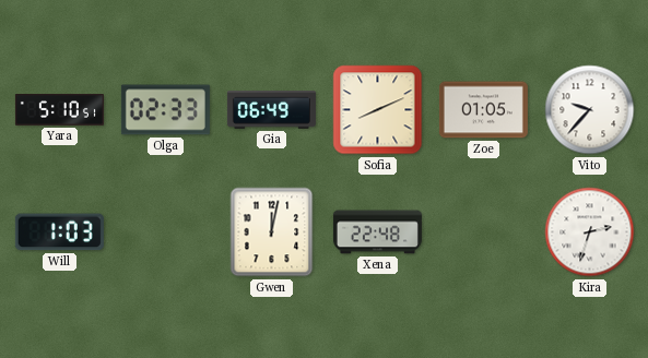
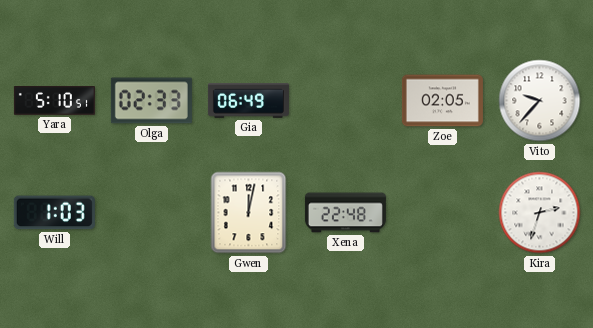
Sofia: 8:11 -> none
Zoe: 01:05 -> 02:05
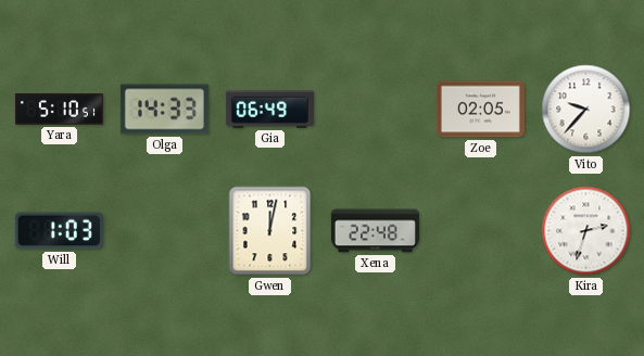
Olga: 02:33 -> 14:33
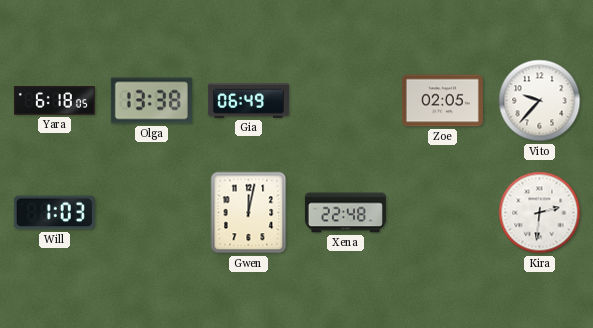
Yara: 5:10 -> 6:18
Olga: 14:33 -> 13:38
Kira: 2:33 -> 2:31
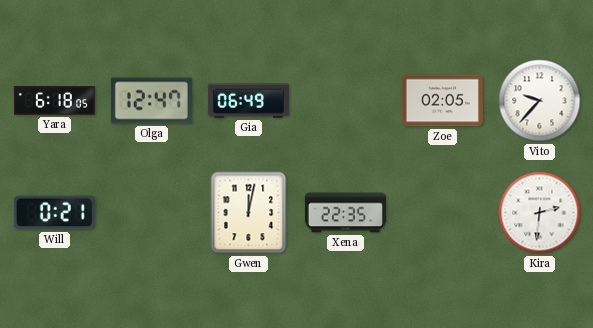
Olga: 13:38 -> 12:47
Will: 1:03 -> 0:21
Xena: 22:48 -> 22:35
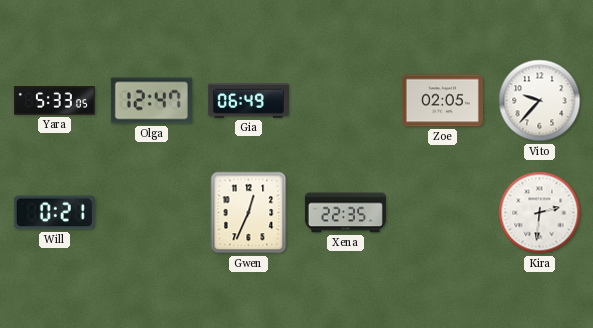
Yara: 6:18 -> 5:33
Gwen: 12:02 -> 12:34
